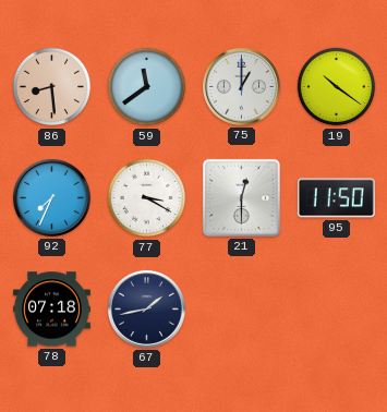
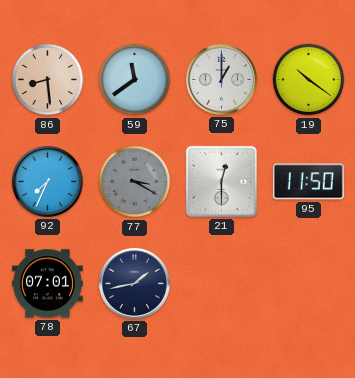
77 dial: white -> grey
78: 07:18 -> 07:01
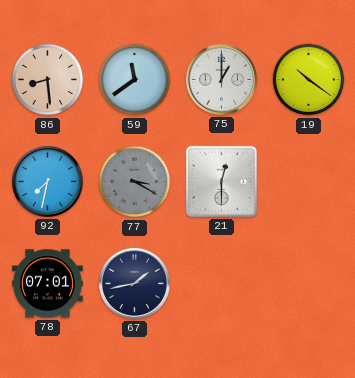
92: 7:34 -> 7:32
95: 11:50 -> none
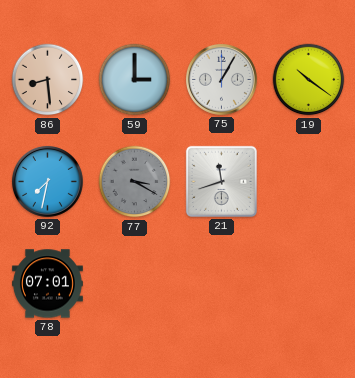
59: 11:39 -> 3:00
75: 1:00 -> 1:05
21: 12:30 -> 11:42
67: 1:43 -> none
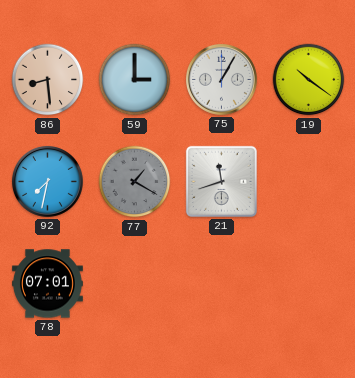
77: 3:20 -> 1:20
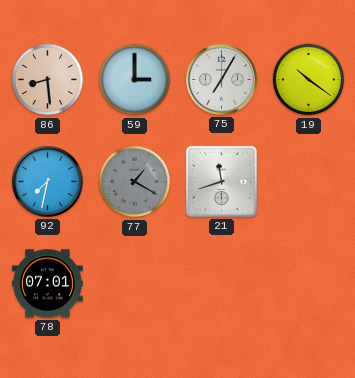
75: 1:05 -> 7:05
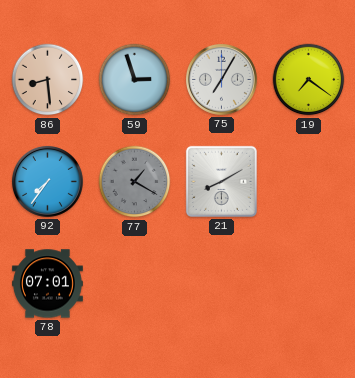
59: 3:00 -> 2:57
19: 10:21 -> 7:21
92: 7:32 -> 7:36
21: 11:42 -> 8:10
